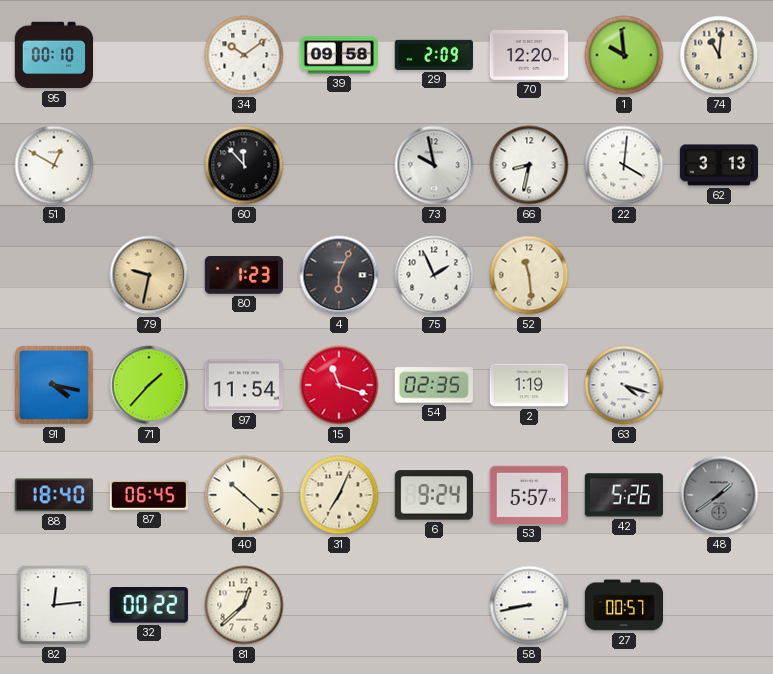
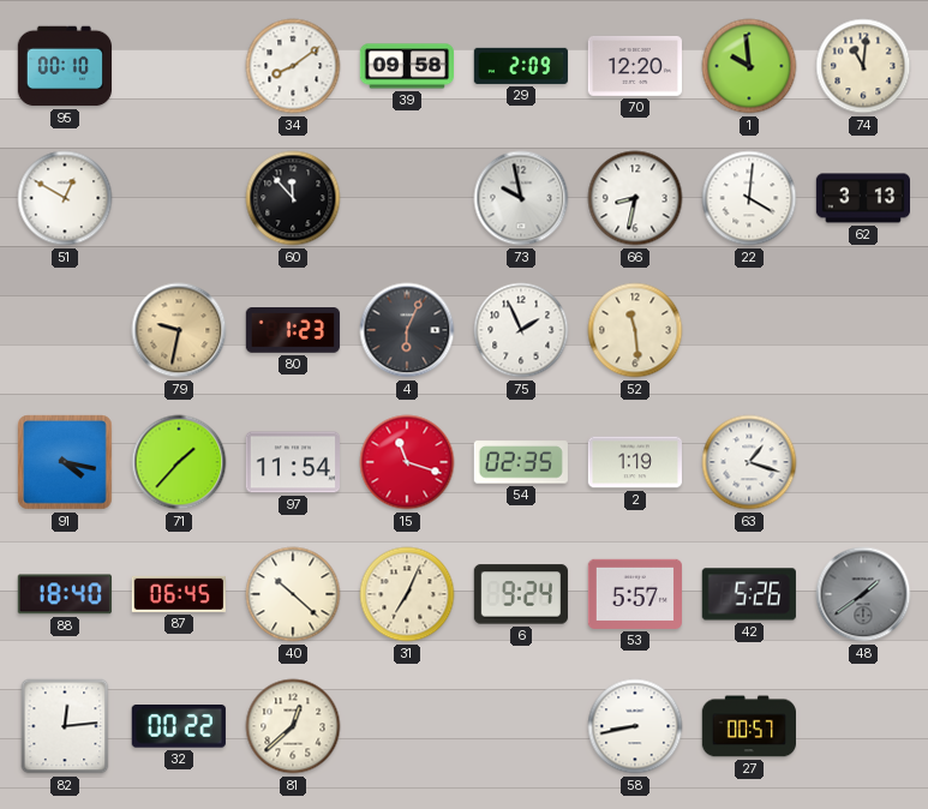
34: 10:09 -> 8:09
63: 4:18 -> 1:18
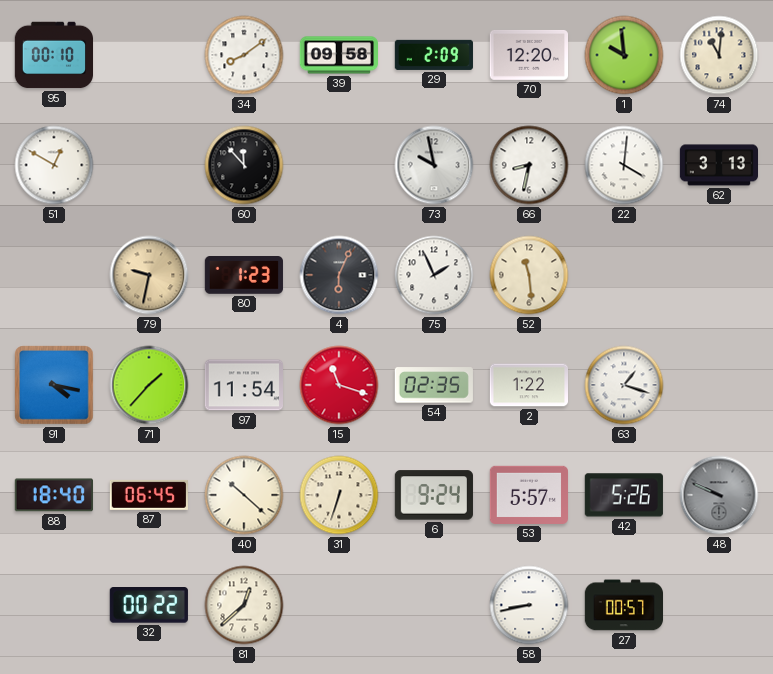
2: 1:19 -> 1:22
31: 7:04 -> 6:33
48: 1:39 -> 9:49
82: 12:14 -> none
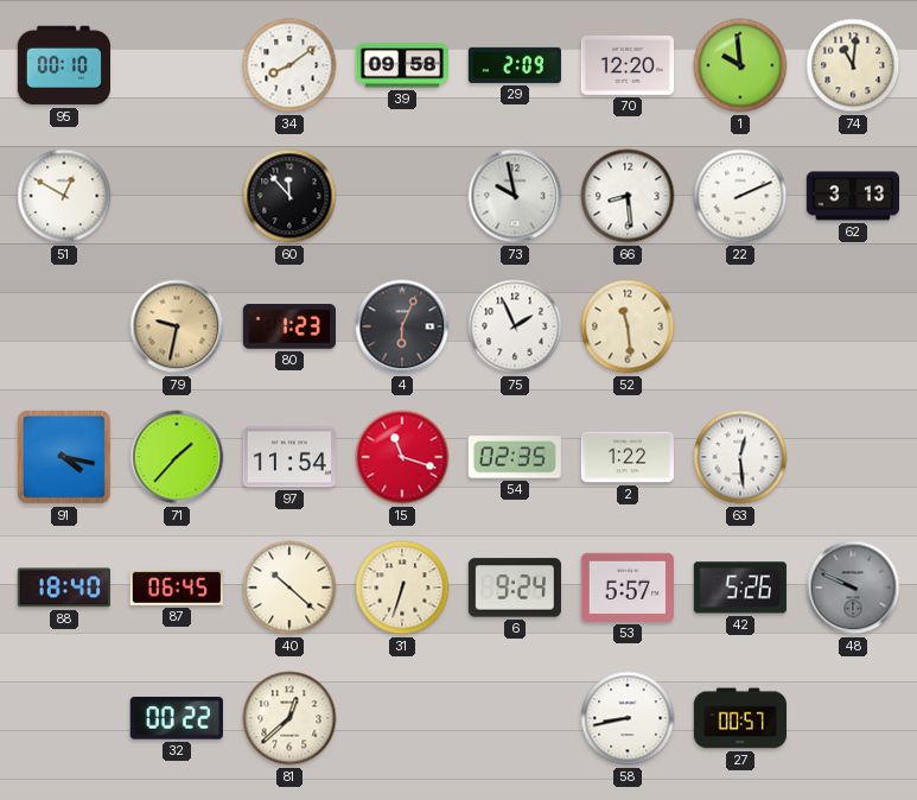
66: 8:32 -> 8:29
22: 4:01 -> 2:11
63: 1:18 -> 12:29
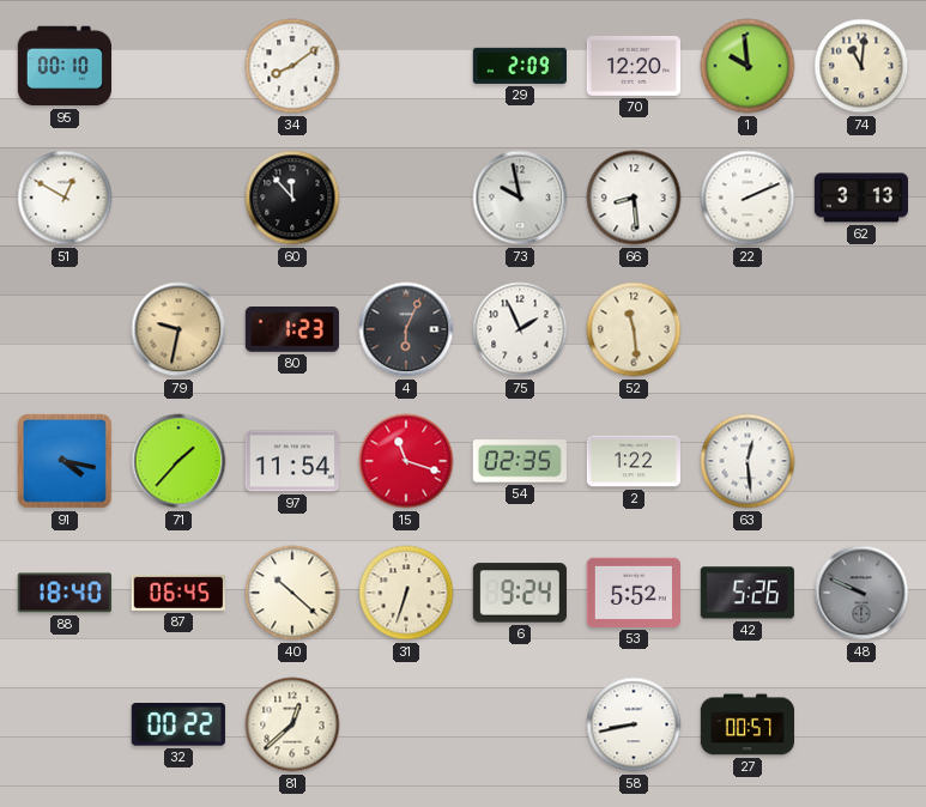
39: 09:58 -> none
53: 5:57 -> 5:52
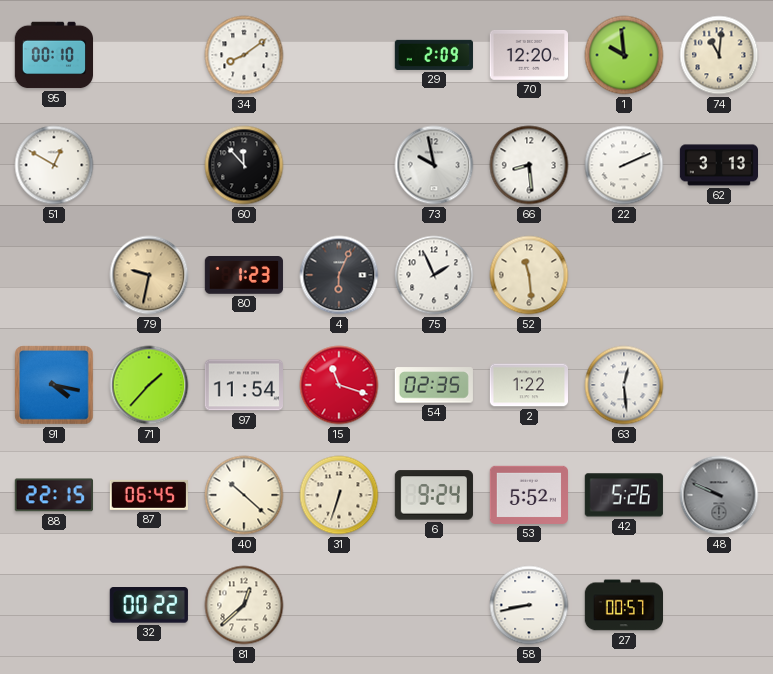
88: 18:40 -> 22:15
